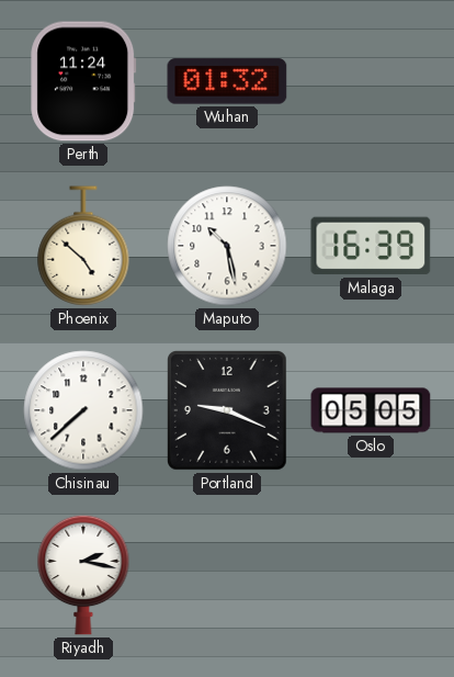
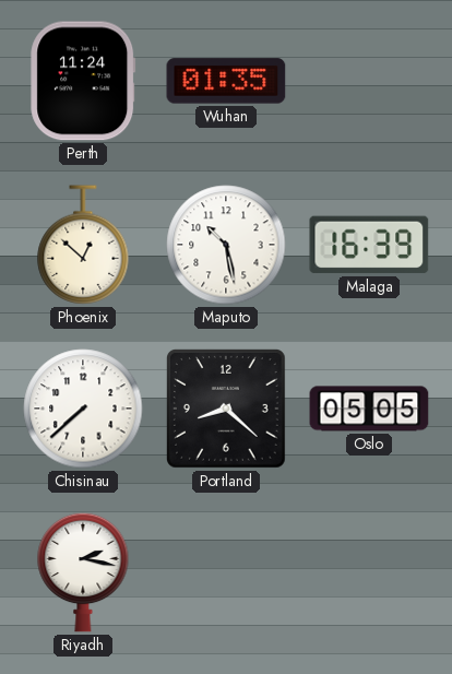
Wuhan: 01:32 -> 01:35
Phoenix: 4:52 -> 12:52
Portland: 9:19 -> 8:22
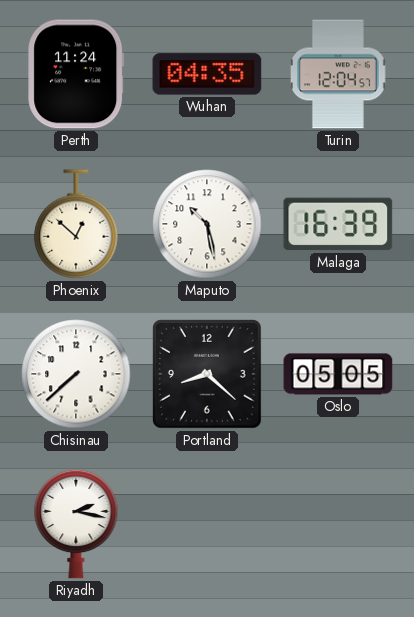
Wuhan: 01:35 -> 04:35
Turin: none -> 12:04
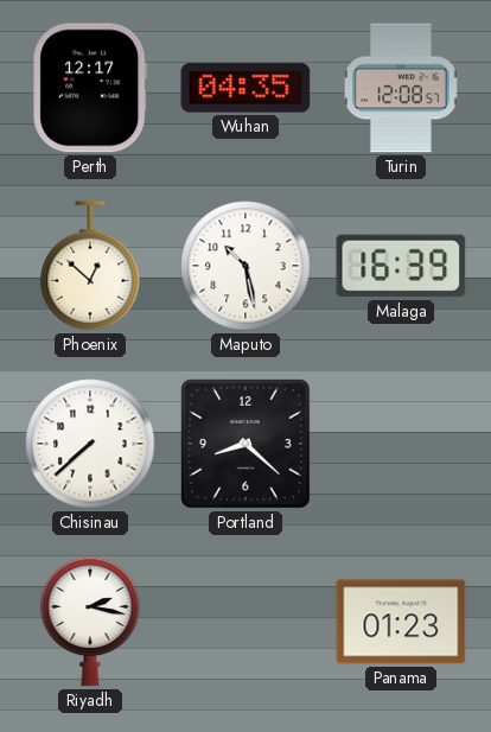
Perth: 11:24 -> 12:17
Turin: 12:04 -> 12:08
Oslo: 05:05 -> none
Panama: none -> 01:23
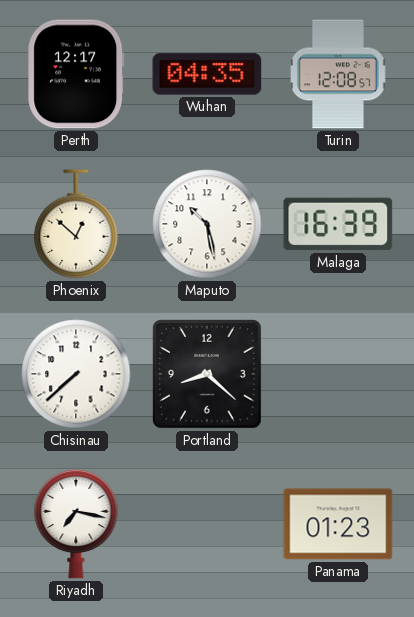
Riyadh: 2:17 -> 7:17
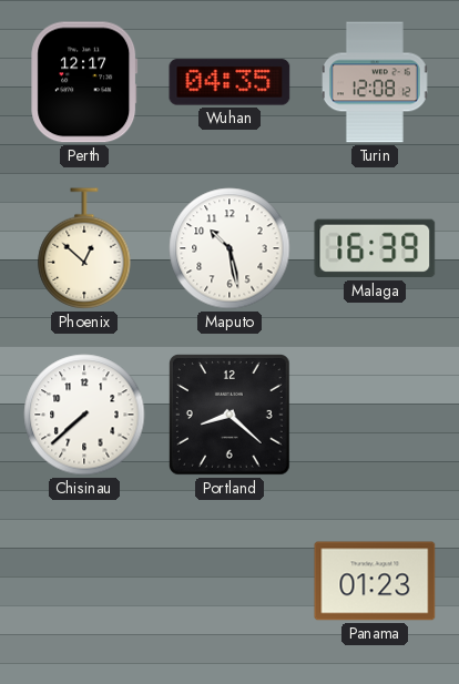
Turin: 12:08:57 -> 12:08:12
Riyadh: 7:17 -> none
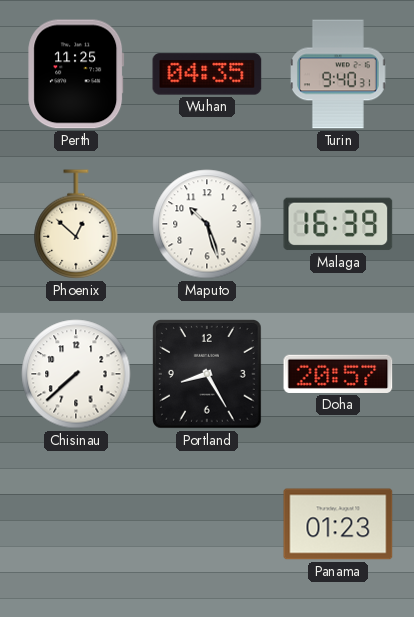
Perth: 12:17 -> 11:25
Turin: 12:08 -> 9:40
Maputo: 10:28 -> 10:27
Portland: 8:22 -> 8:25
Doha: none -> 20:57
